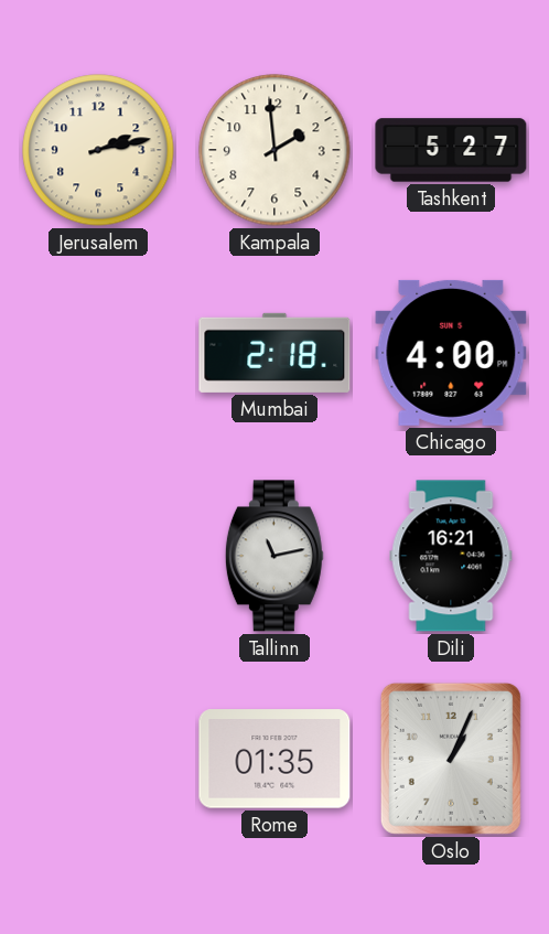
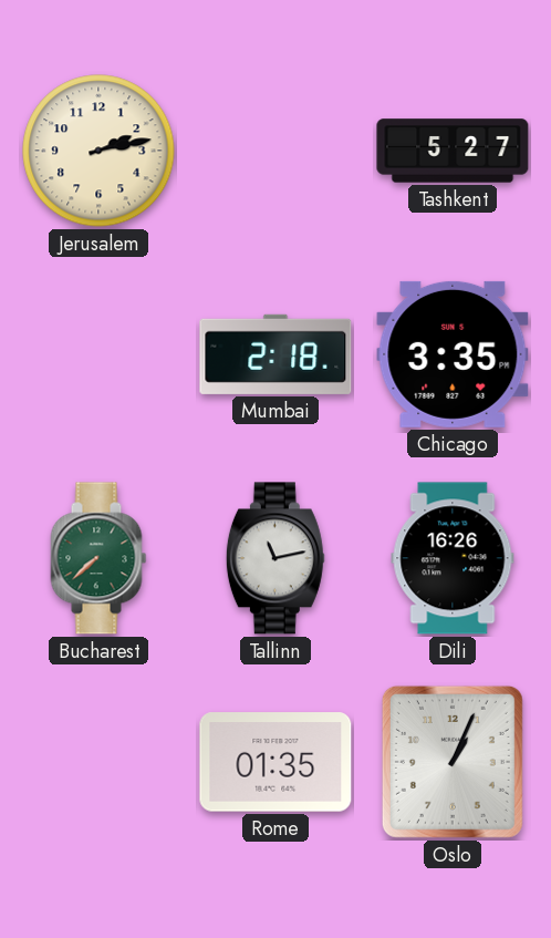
Kampala: 1:59 -> none
Chicago: 4:00 -> 3:35
Bucharest: none -> 7:38
Dili: 16:21 -> 16:26
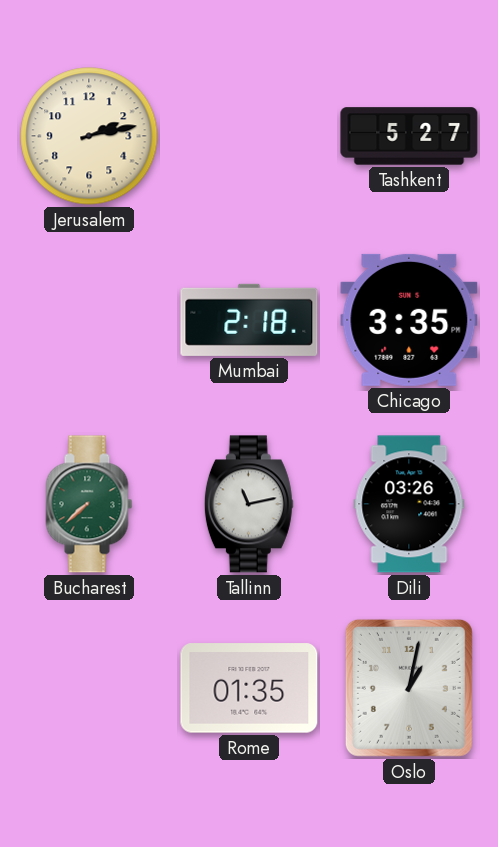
Dili: 16:26 -> 03:26
Oslo: 1:04 -> 1:02
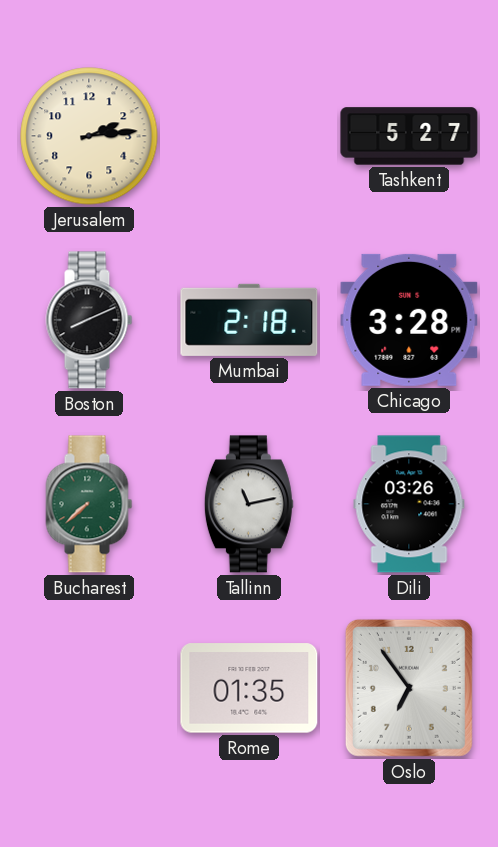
Jerusalem: 2:13 -> 2:14
Boston: none -> 8:11
Chicago: 3:35 -> 3:28
Oslo: 1:02 -> 6:54
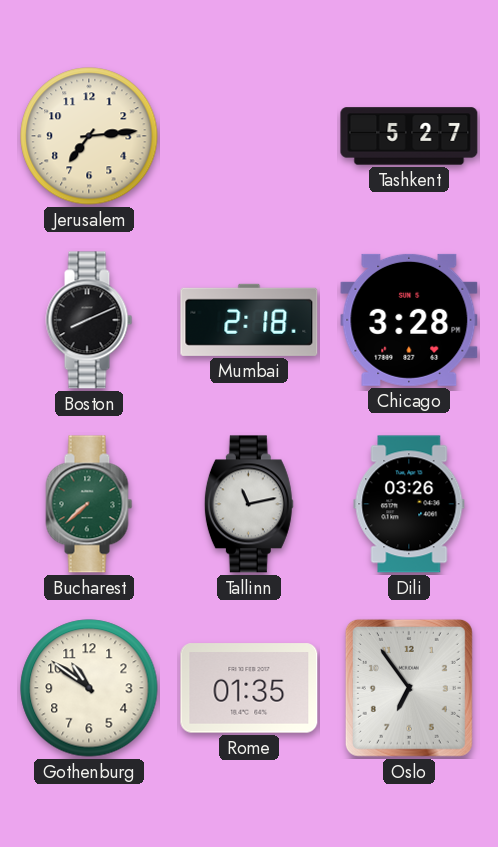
Jerusalem: 2:14 -> 7:14
Gothenburg: none -> 10:51
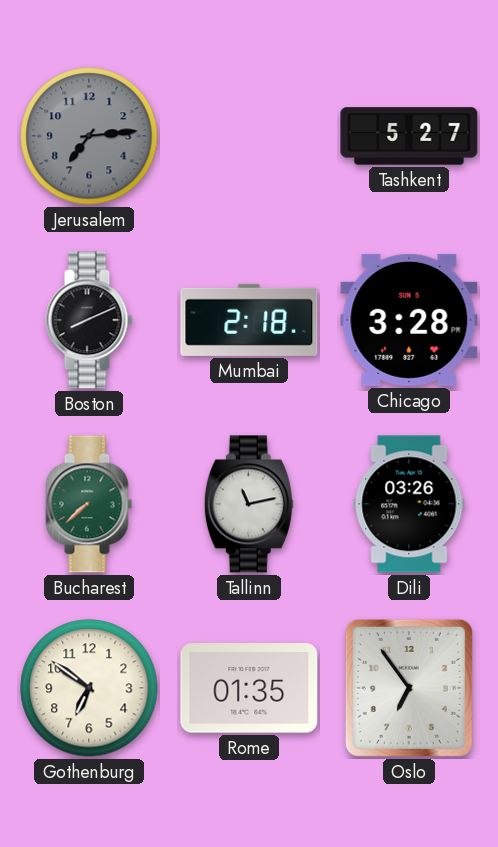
Jerusalem dial: cream -> grey
Gothenburg: 10:51 -> 6:51
